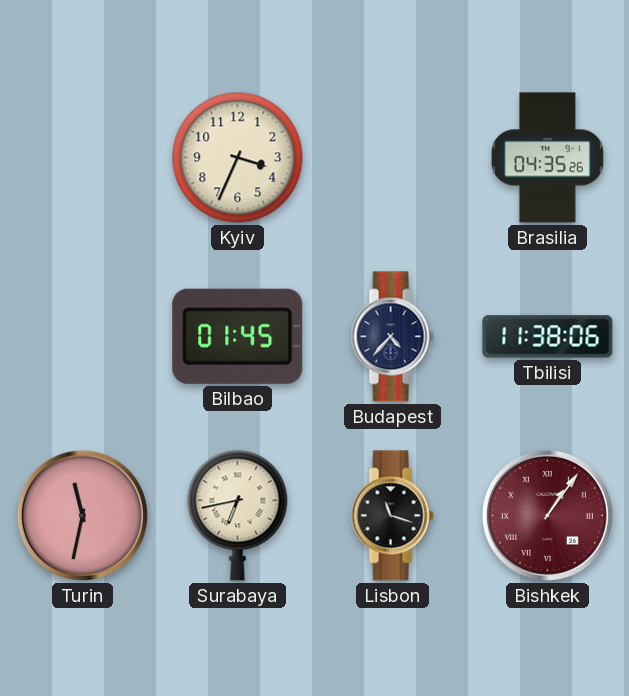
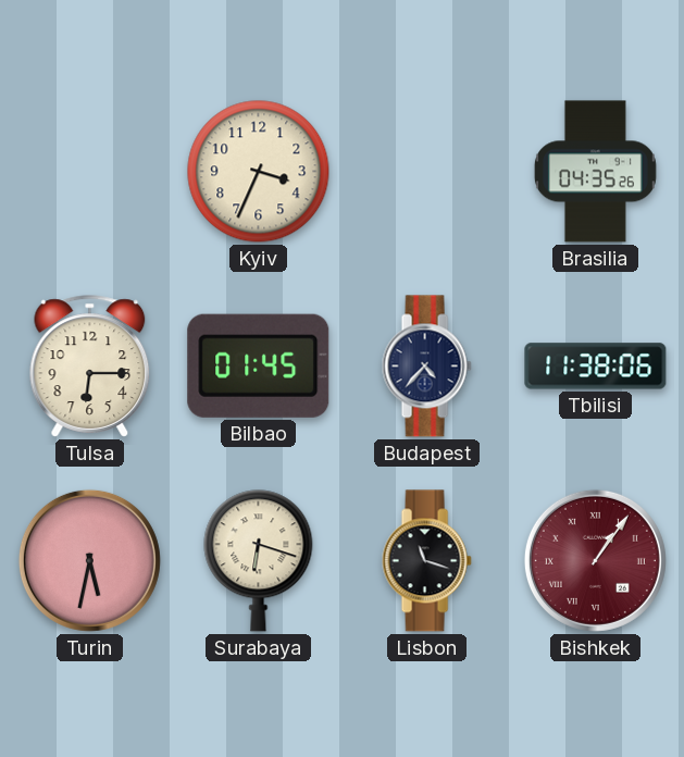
Tulsa: none -> 6:15
Turin: 11:32 -> 5:32
Surabaya: 6:43 -> 6:18
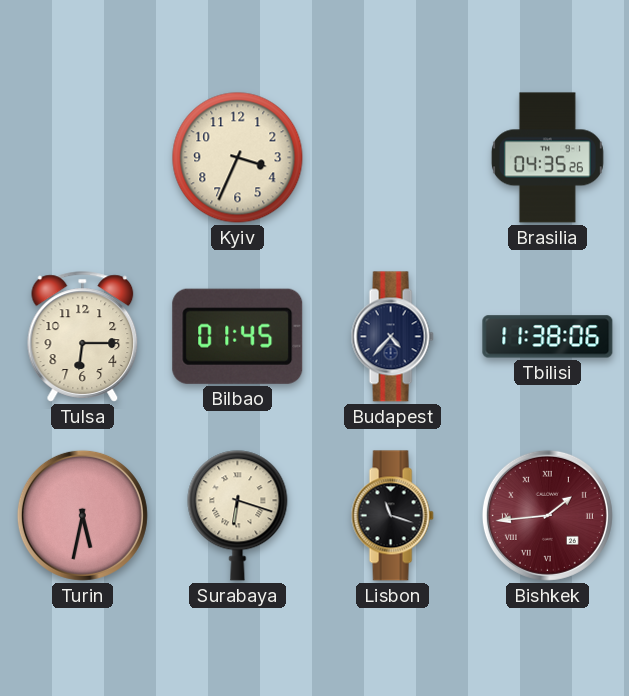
Bishkek: 1:06 -> 1:44
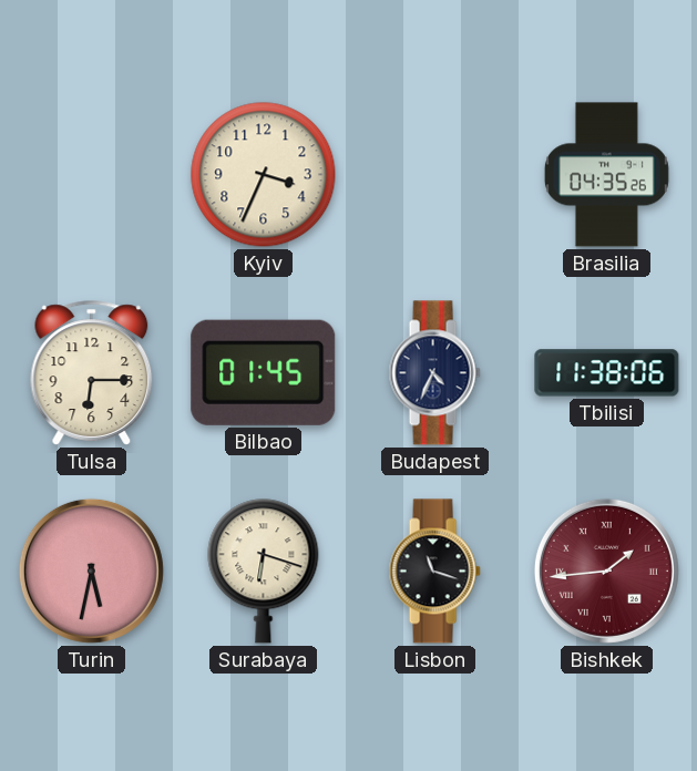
Budapest: 4:37 -> 4:34
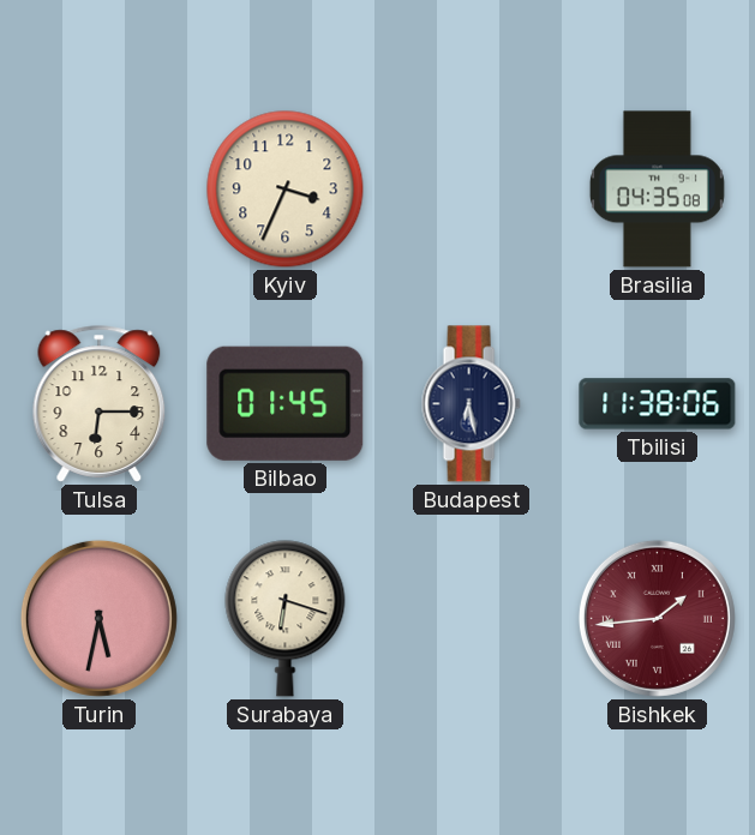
Brasilia: 04:35:26 -> 04:35:08
Budapest: 4:34 -> 6:28
Lisbon: 11:18 -> none
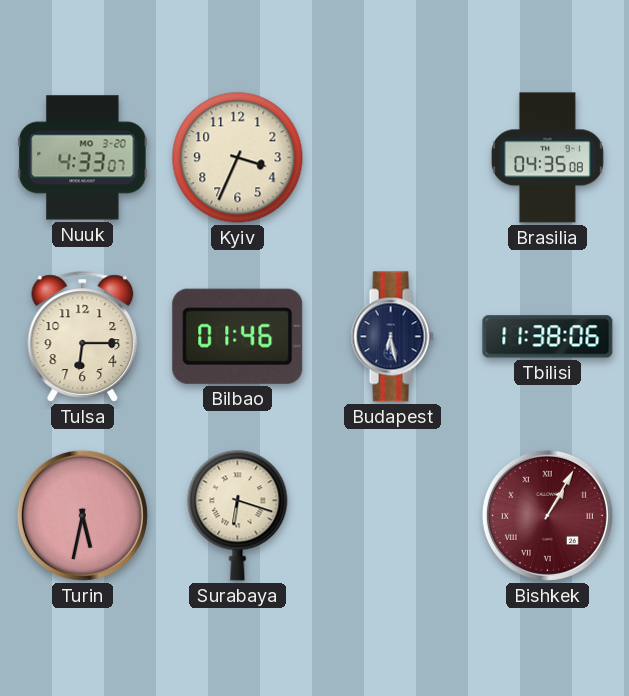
Nuuk: none -> 4:33
Bilbao: 01:45 -> 01:46
Bishkek: 1:44 -> 1:05
